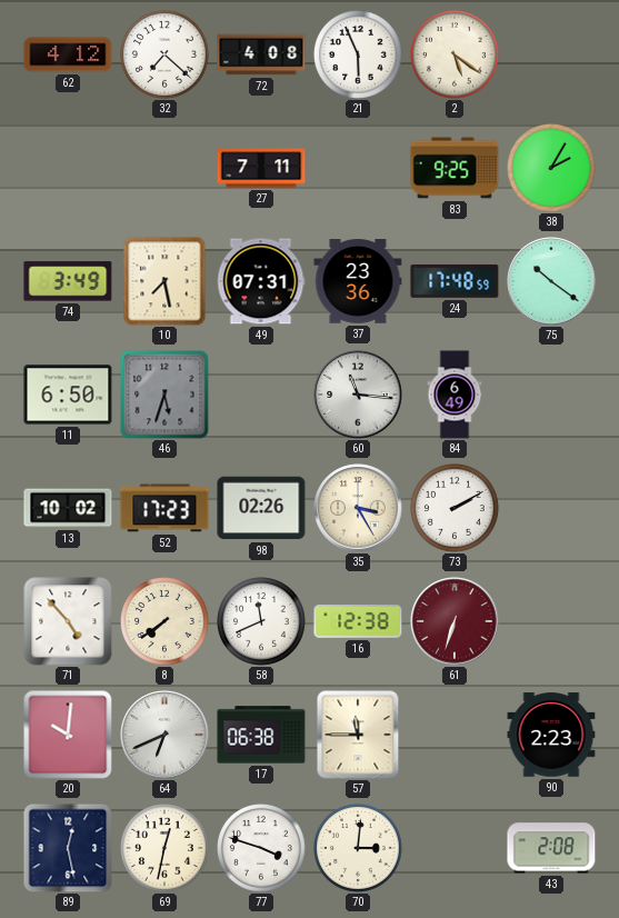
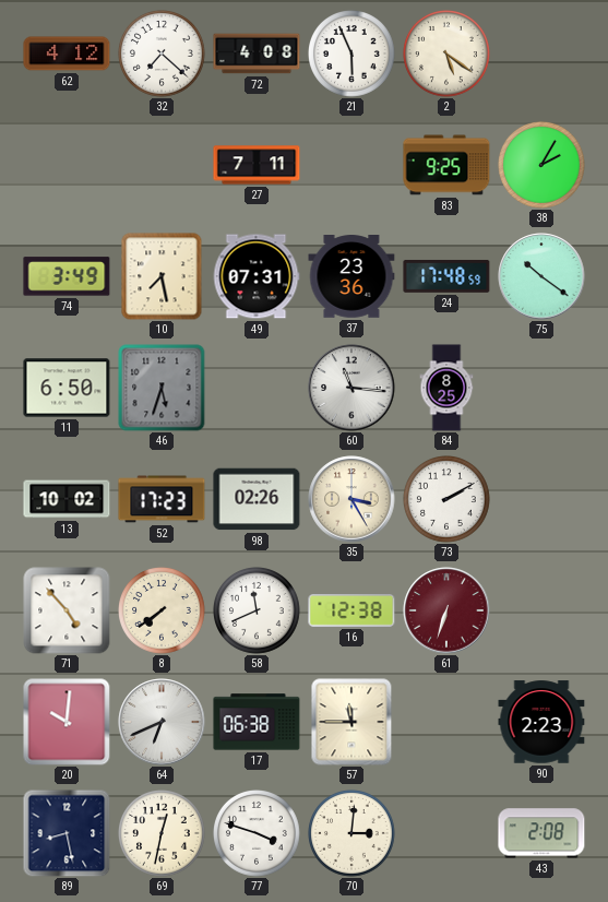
84: 6:49 -> 8:25
89: 12:28 -> 8:28
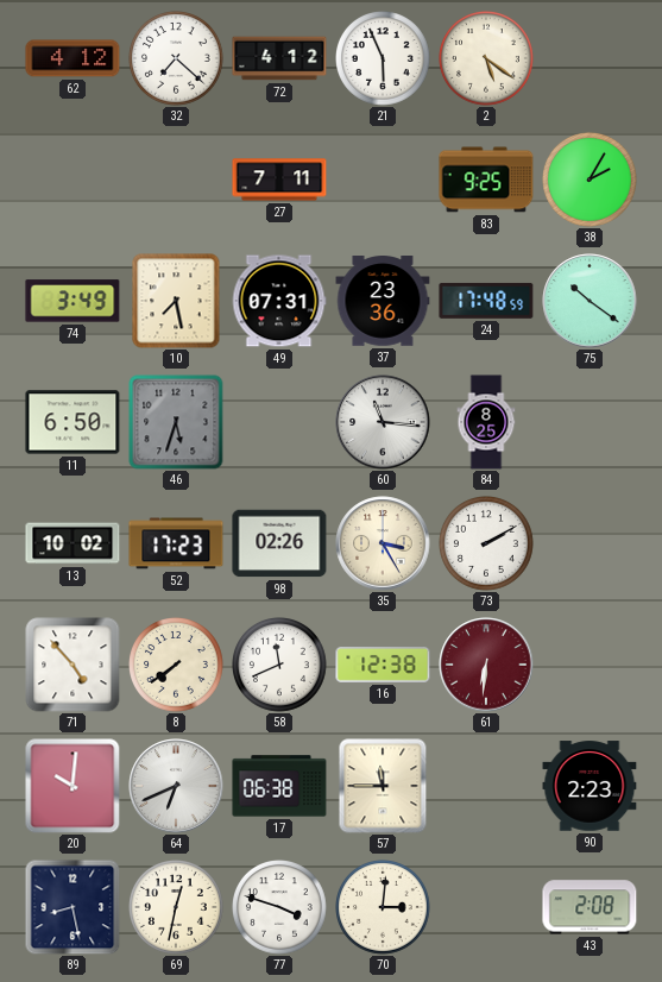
72: 4:08 -> 4:12
61: 6:33 -> 6:31
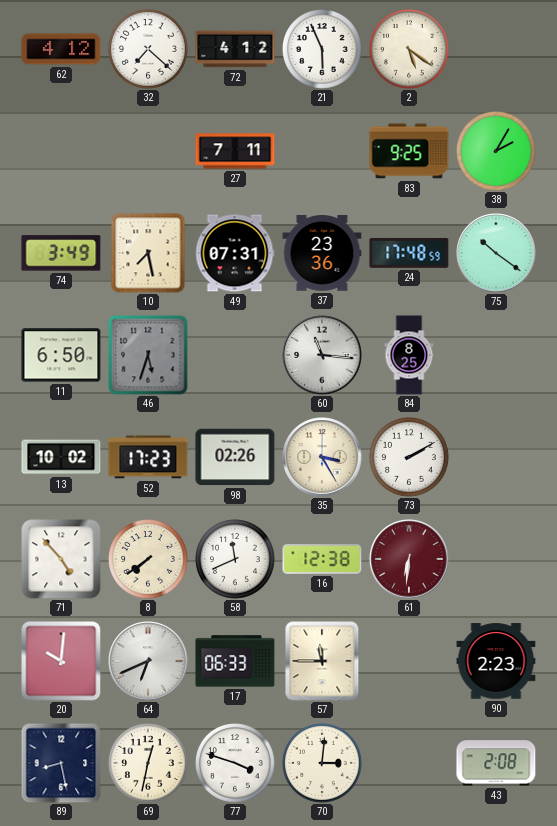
17: 06:38 -> 06:33
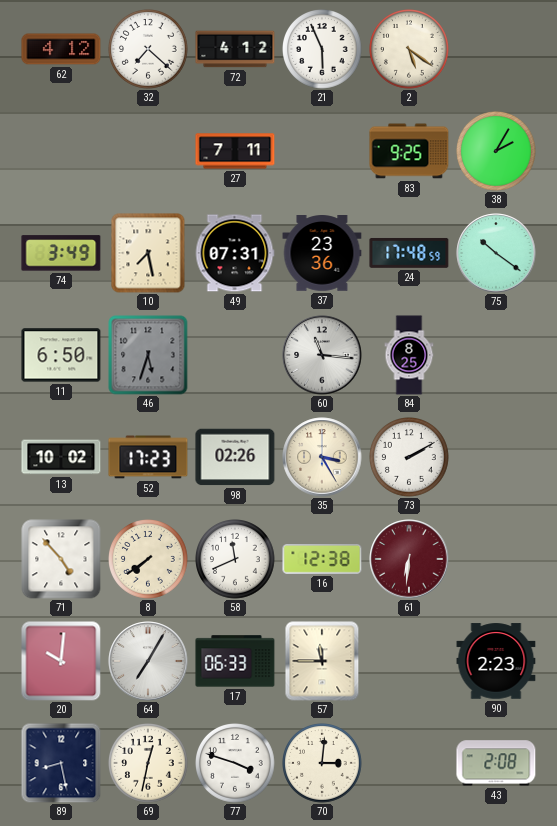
64: 6:41 -> 7:05
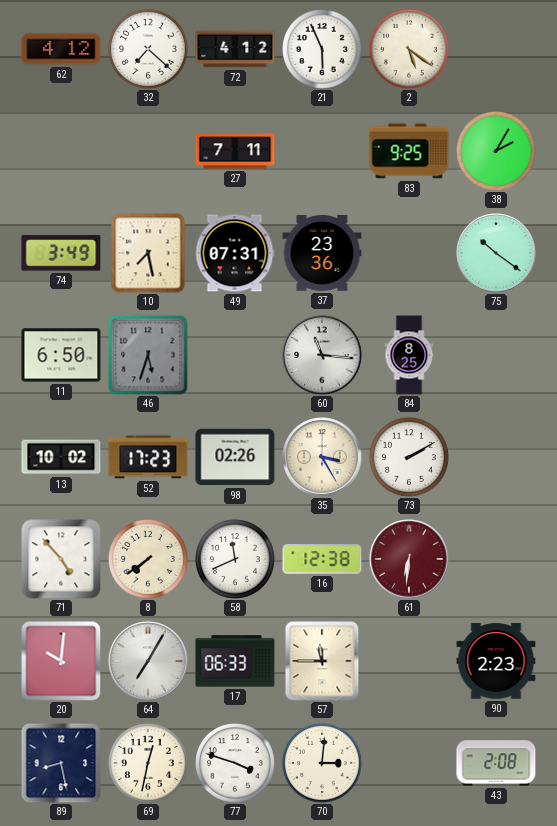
24: 17:48 -> none
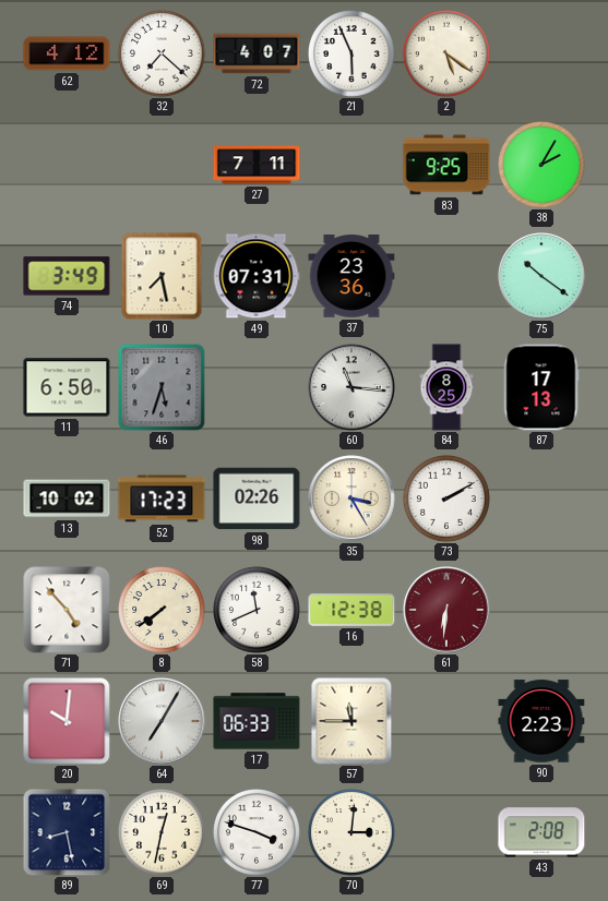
72: 4:12 -> 4:07
87: none -> 17:13
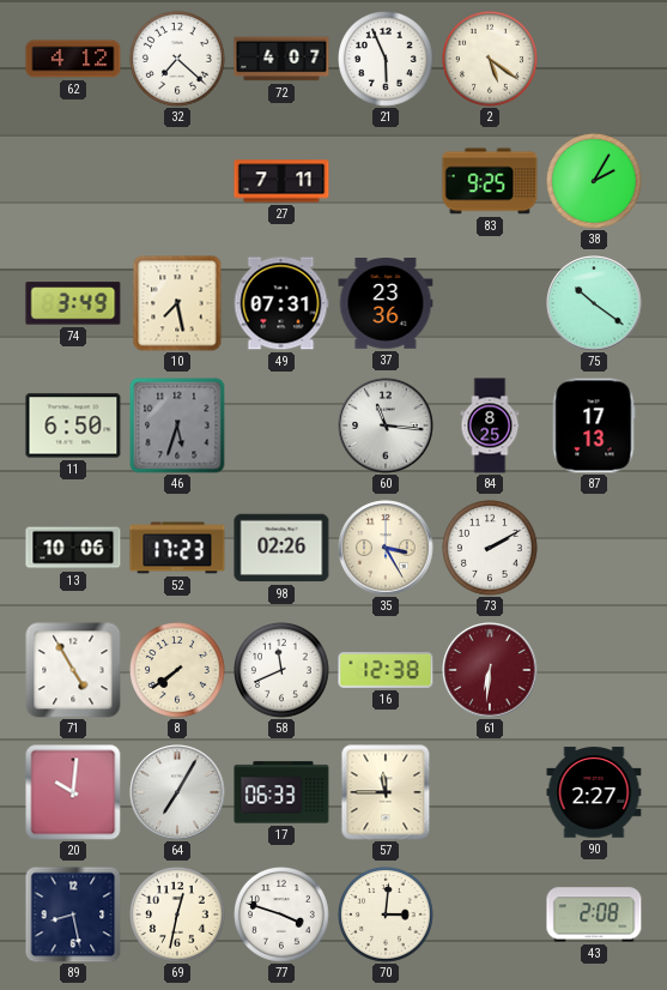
13: 10:02 -> 10:06
71: 4:53 -> 4:55
90: 2:23 -> 2:27
